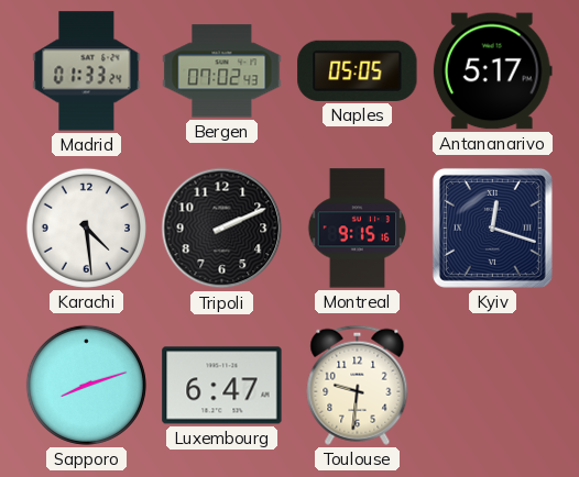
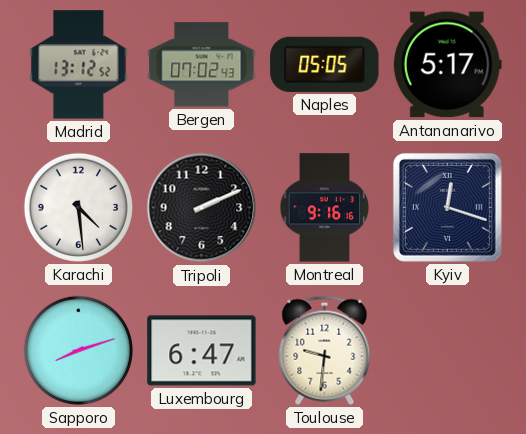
Madrid: 01:33 -> 13:12
Montreal: 9:15 -> 9:16
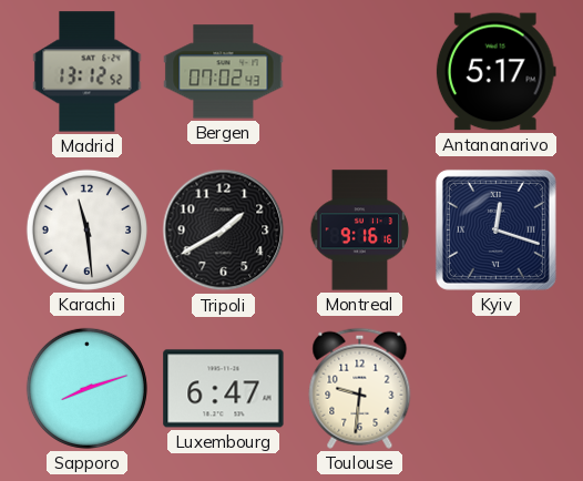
Naples: 05:05 -> none
Karachi: 4:29 -> 11:29
Tripoli: 2:11 -> 1:40
